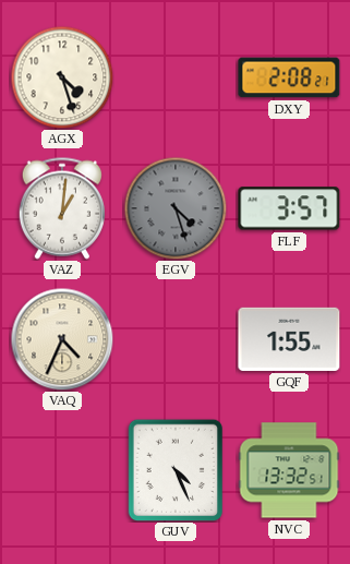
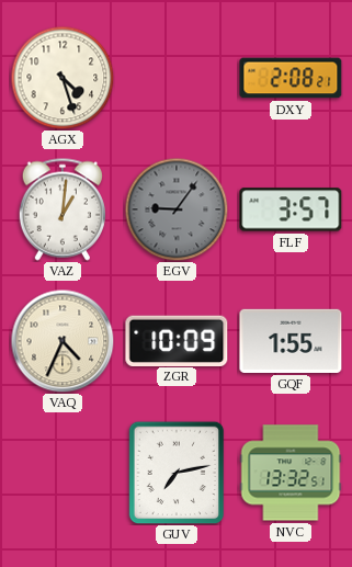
EGV: 4:27 -> 9:06
ZGR: none -> 10:09
GUV: 4:26 -> 7:13
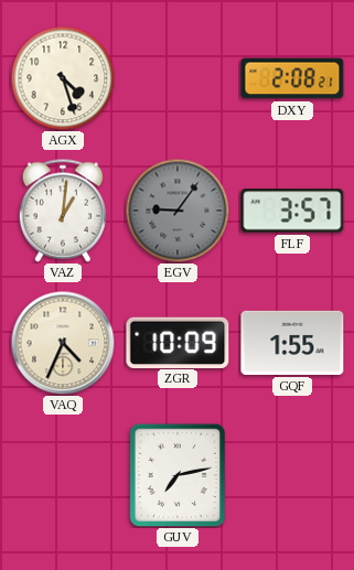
NVC: 13:32 -> none
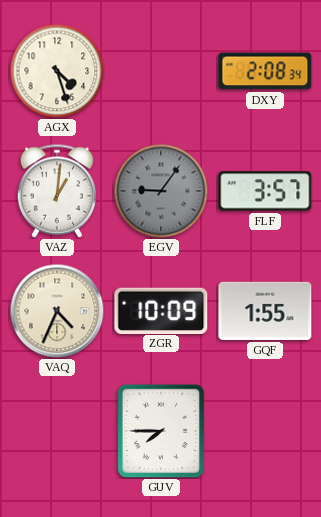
DXY: 2:08:21 -> 2:08:34
GUV: 7:13 -> 7:45
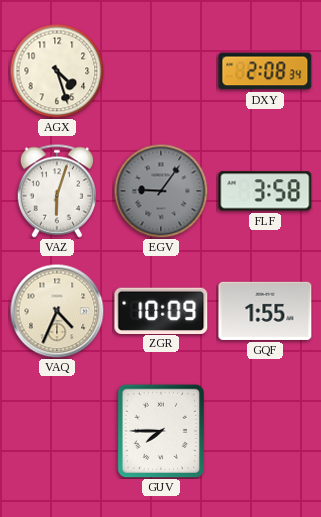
VAZ: 1:01 -> 6:03
FLF: 3:57 -> 3:58
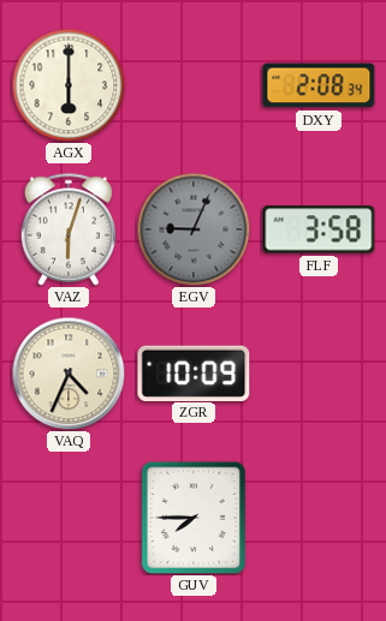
AGX: 4:27 -> 6:00
EGV: 9:06 -> 9:04
GQF: 1:55 -> none
